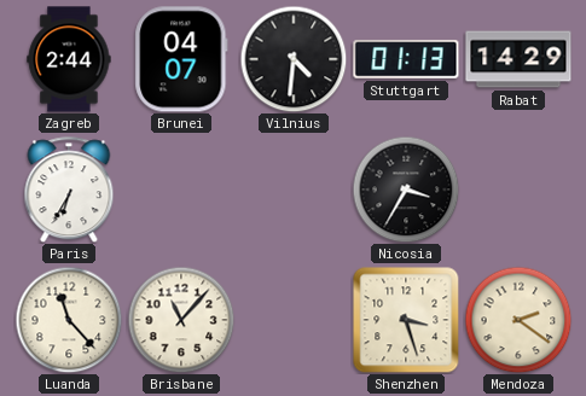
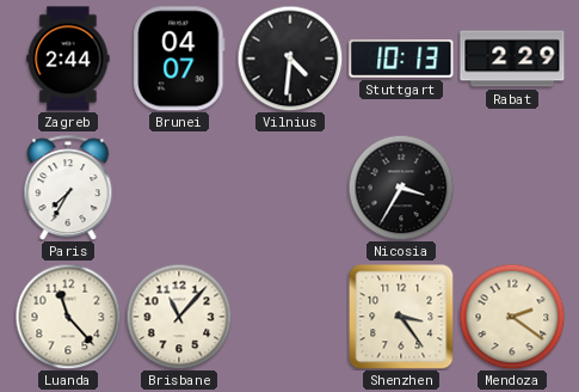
Stuttgart: 01:13 -> 10:13
Rabat: 14:29 -> 2:29
Paris: 6:35 -> 7:35
Shenzhen: 3:27 -> 3:24
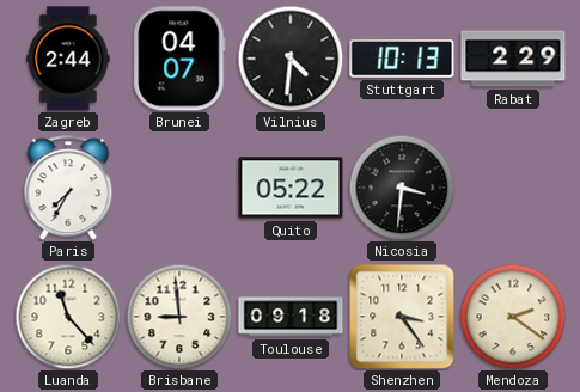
Quito: none -> 05:22
Nicosia: 3:35 -> 3:31
Brisbane: 11:07 -> 8:59
Toulouse: none -> 09:18
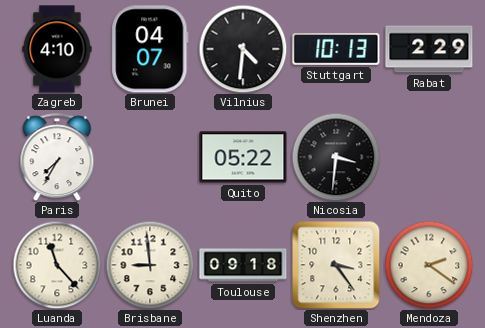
Zagreb: 2:44 -> 4:10
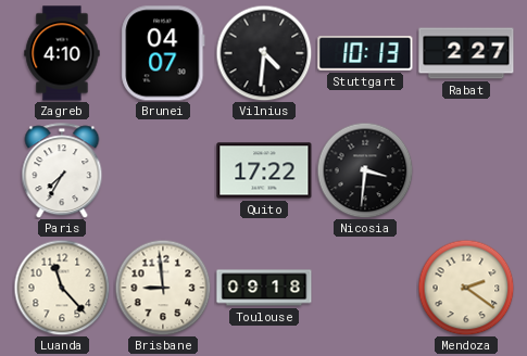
Rabat: 2:29 -> 2:27
Quito: 05:22 -> 17:22
Shenzhen: 3:24 -> none
